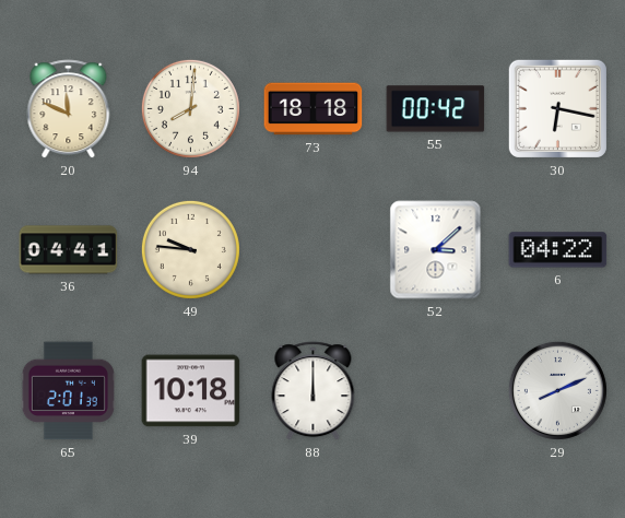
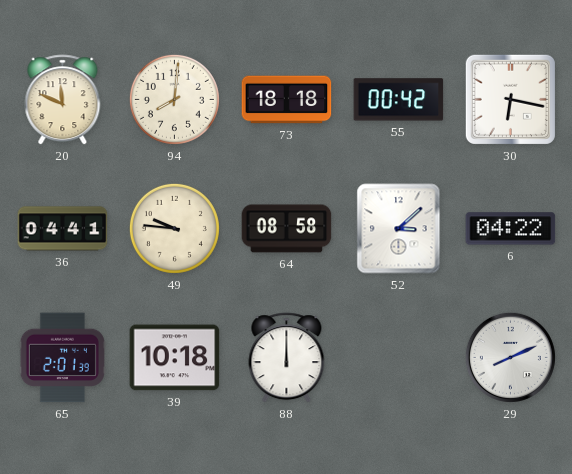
64: none -> 08:58
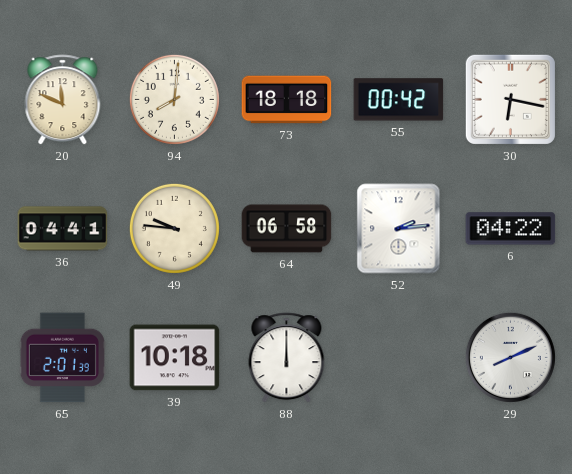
64: 08:58 -> 06:58
52: 3:08 -> 2:14
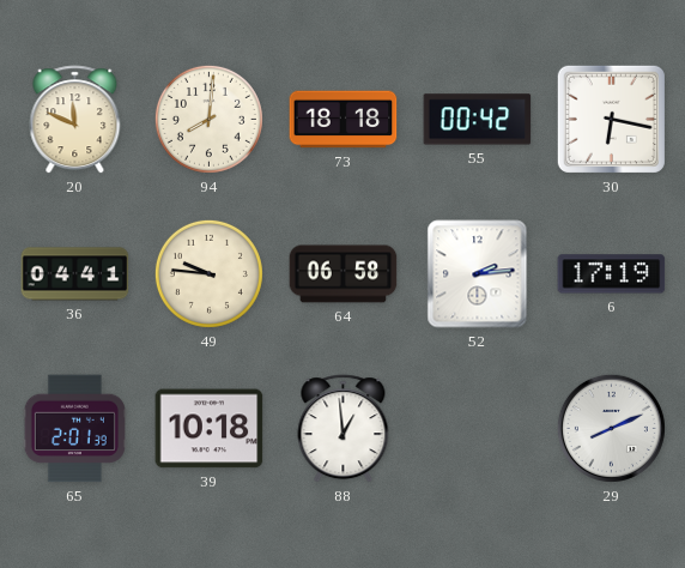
6: 04:22 -> 17:19
88: 12:00 -> 12:59
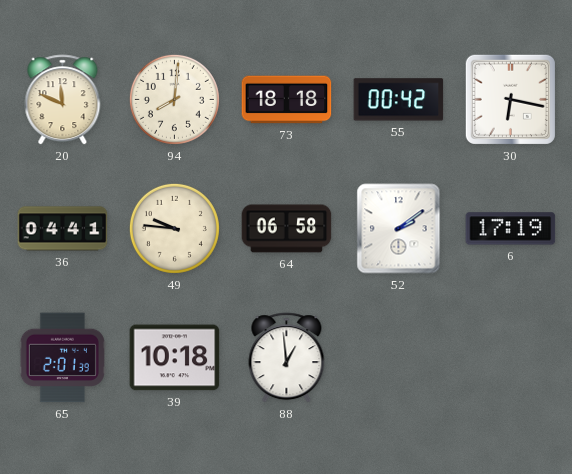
52: 2:14 -> 2:09
29: 8:11 -> none
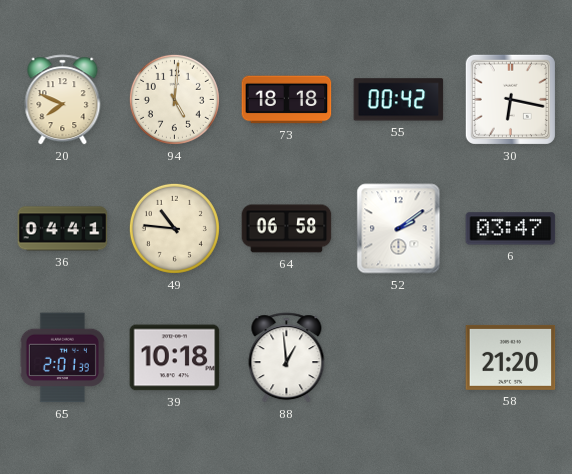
20: 11:49 -> 7:49
94: 8:01 -> 5:01
49: 9:46 -> 10:46
6: 17:19 -> 03:47
58: none -> 21:20
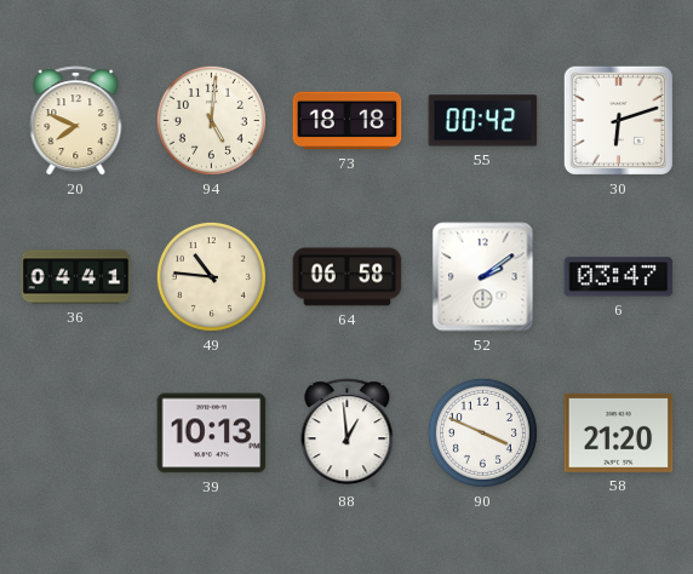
30: 6:17 -> 6:12
65: 2:01 -> none
39: 10:18 -> 10:13
90: none -> 3:49
